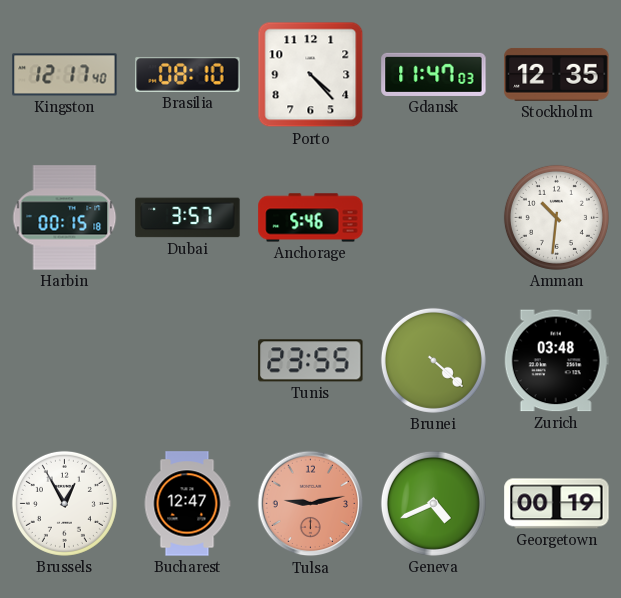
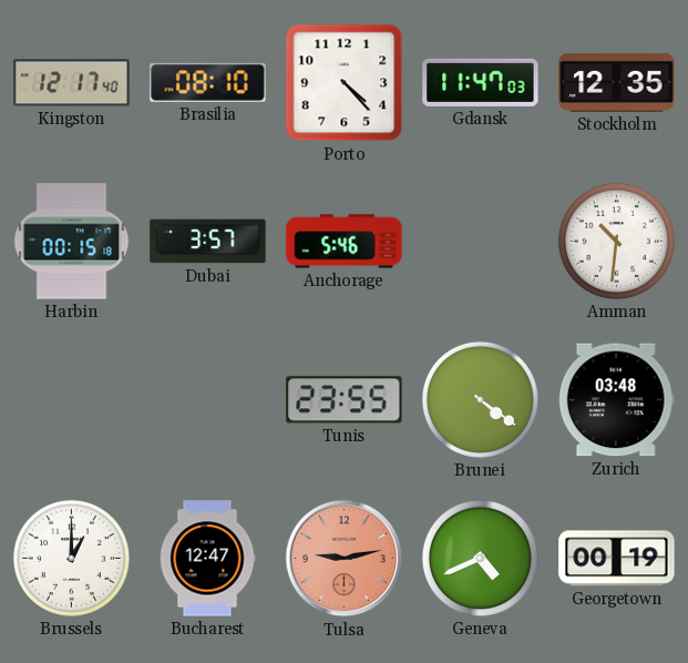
Brunei: 4:22 -> 4:21
Brussels: 12:55 -> 1:00
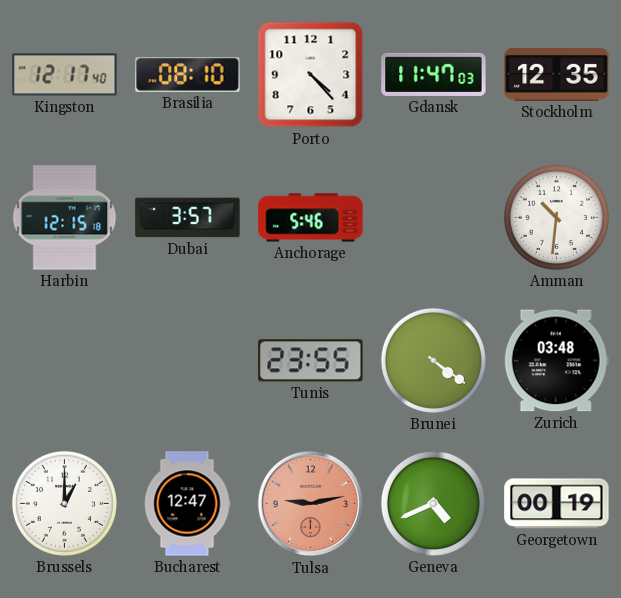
Harbin: 00:15 -> 12:15
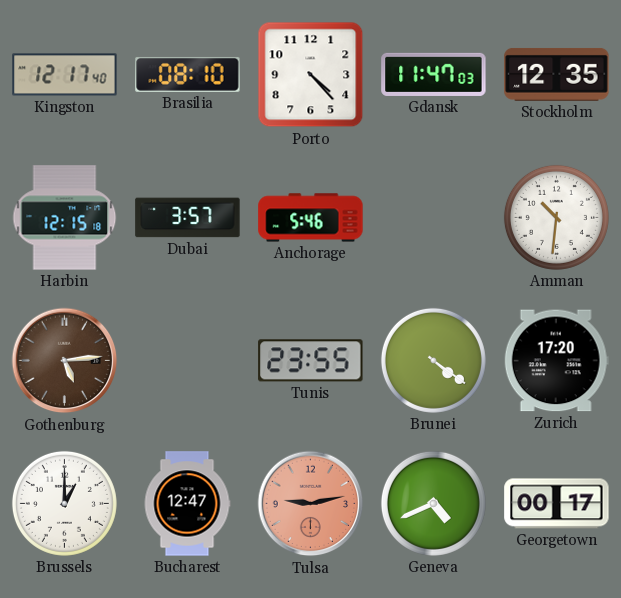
Gothenburg: none -> 5:14
Zurich: 03:48 -> 17:20
Georgetown: 00:19 -> 00:17
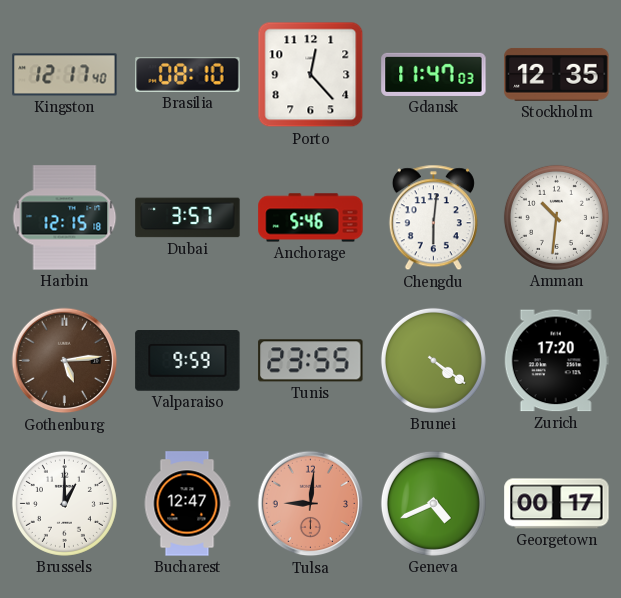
Porto: 4:23 -> 12:23
Chengdu: none -> 6:01
Valparaiso: none -> 9:59
Tulsa: 9:13 -> 9:01
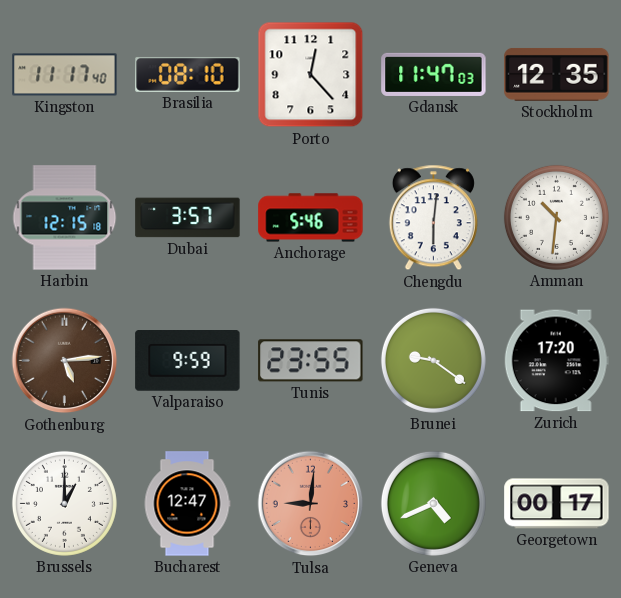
Kingston: 12:17 -> 11:17
Brunei: 4:21 -> 9:21
